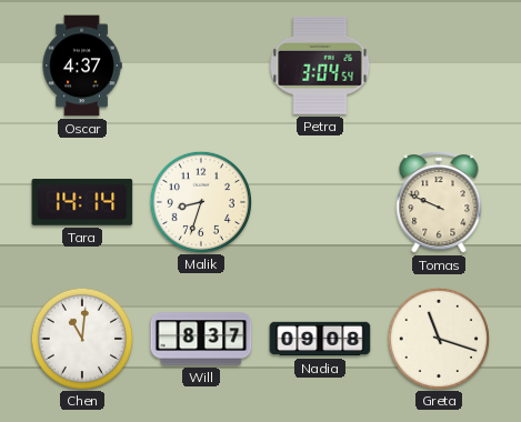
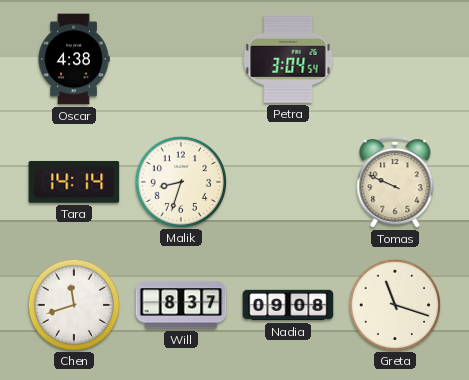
Oscar: 4:37 -> 4:38
Chen: 11:01 -> 11:42
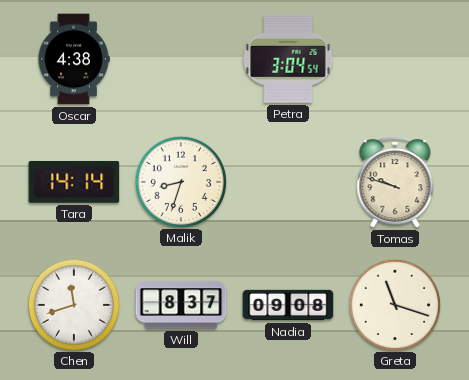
Tomas: 9:49 -> 9:48
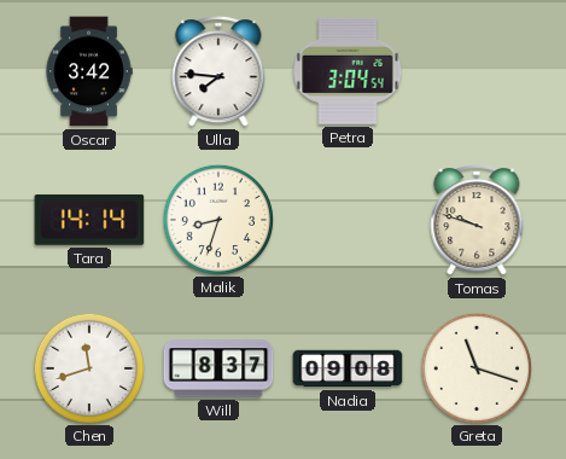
Oscar: 4:38 -> 3:42
Ulla: none -> 7:46
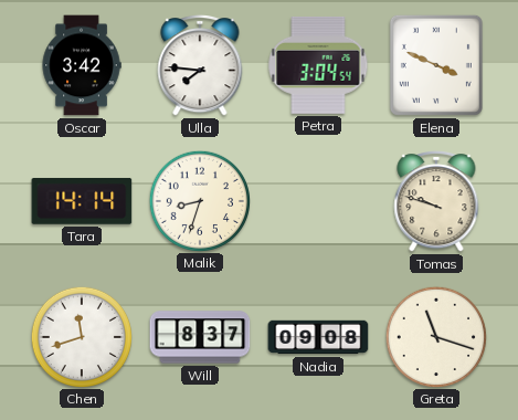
Elena: none -> 3:49
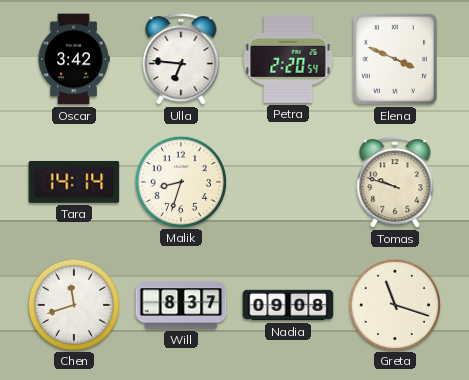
Ulla: 7:46 -> 6:46
Petra: 3:04 -> 2:20
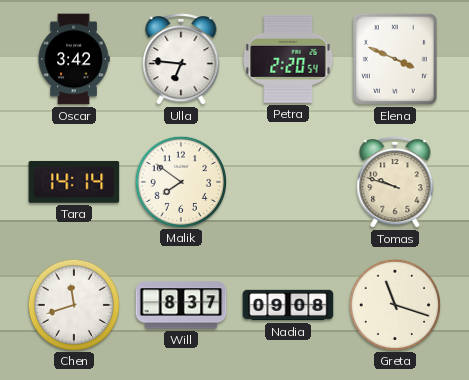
Malik: 8:33 -> 7:51
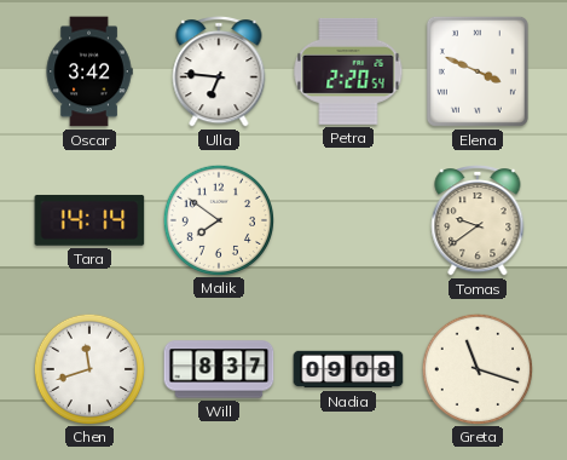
Tomas: 9:48 -> 9:39
